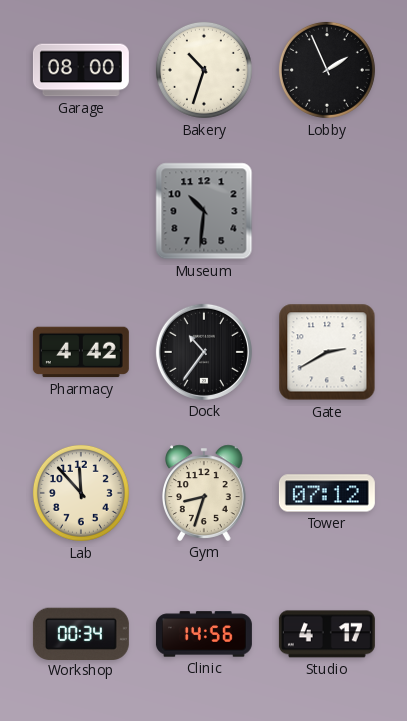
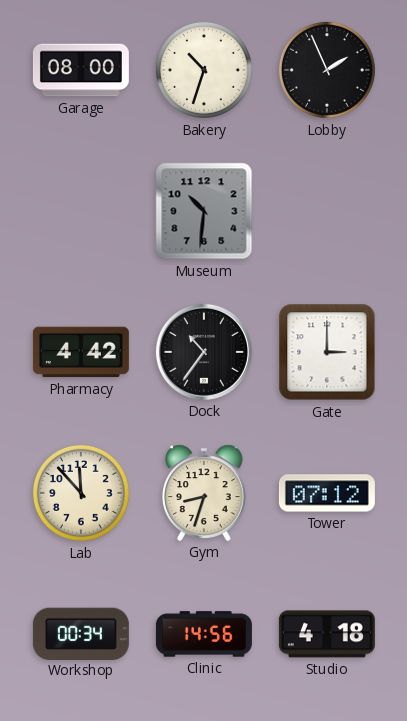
Gate: 2:40 -> 3:00
Studio: 4:17 -> 4:18
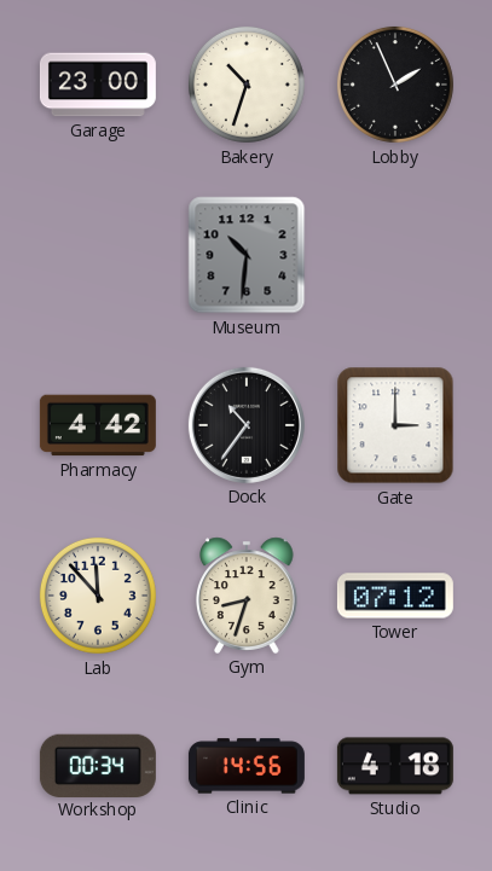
Garage: 08:00 -> 23:00
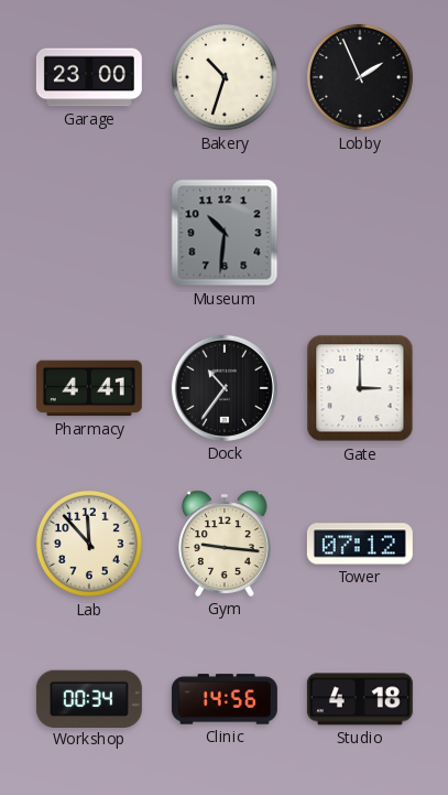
Pharmacy: 4:42 -> 4:41
Gym: 8:33 -> 9:16
